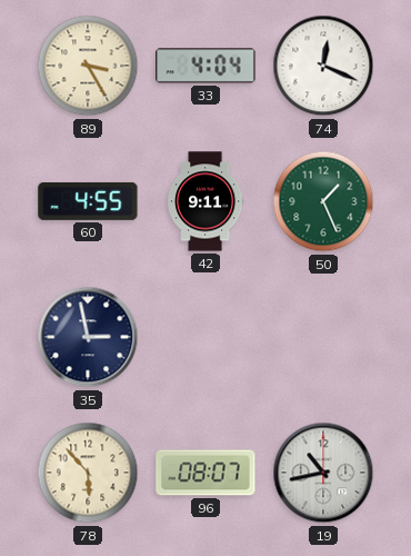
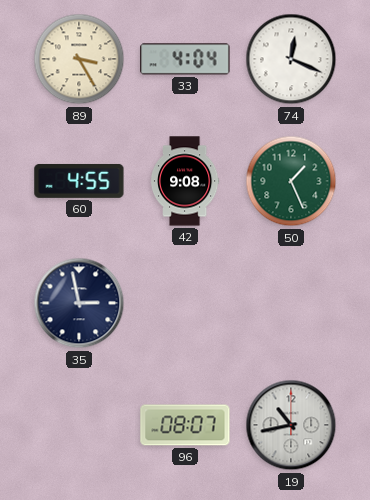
42: 9:11 -> 9:08
78: 5:53 -> none
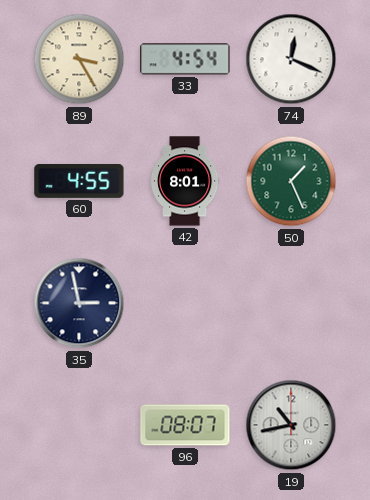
33: 4:04 -> 4:54
42: 9:08 -> 8:01
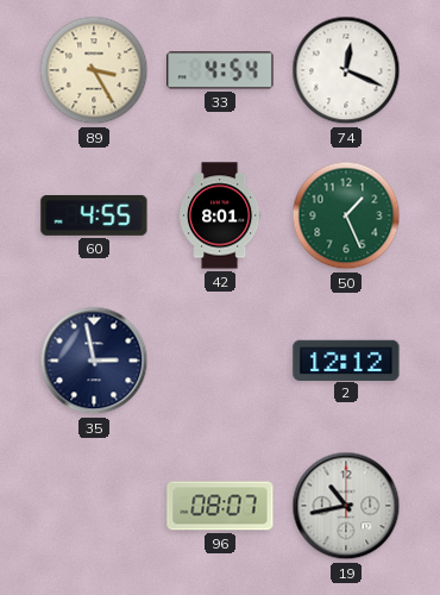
2: none -> 12:12
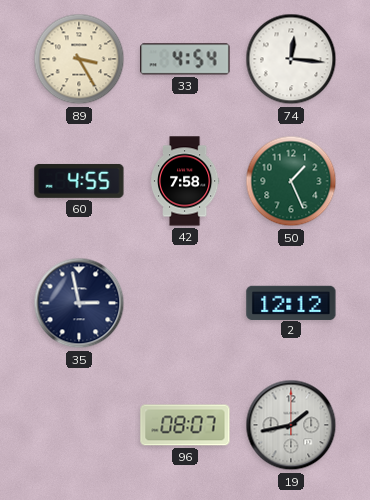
74: 12:19 -> 12:16
42: 8:01 -> 7:58
19: 10:43 -> 1:43
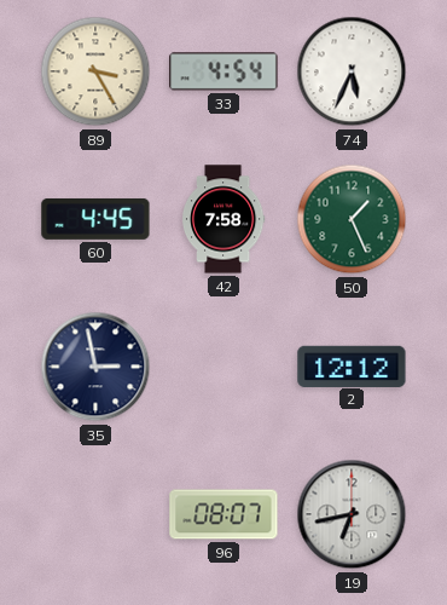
74: 12:16 -> 5:34
60: 4:55 -> 4:45
19: 1:43 -> 6:43
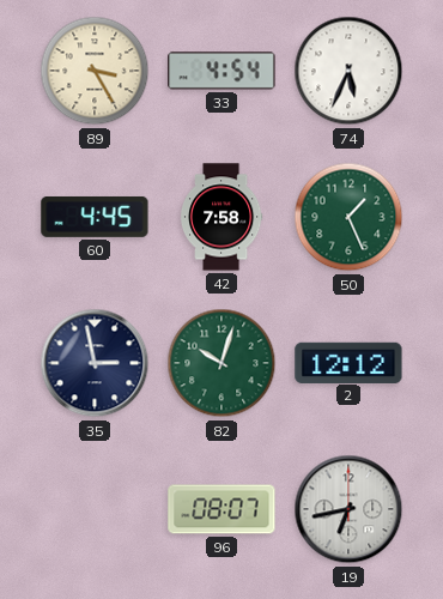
82: none -> 10:03
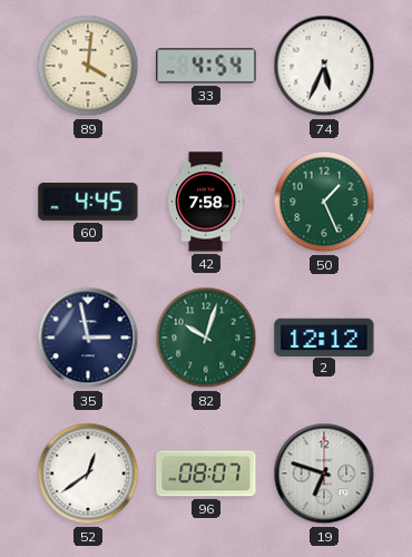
89: 3:25 -> 4:01
52: none -> 12:39
19: 6:43 -> 6:48
